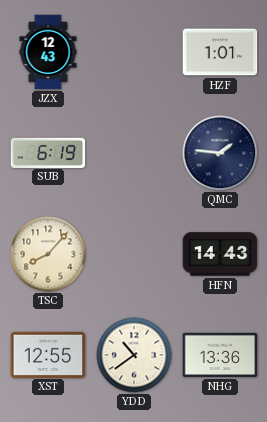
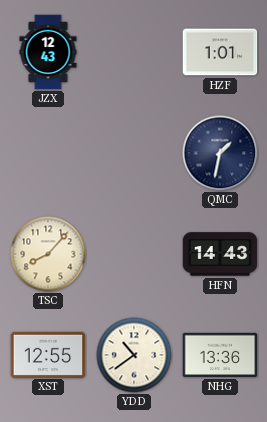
SUB: 6:19 -> none
QMC: 1:46 -> 1:32
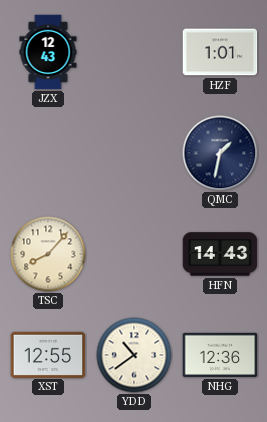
NHG: 13:36 -> 12:36
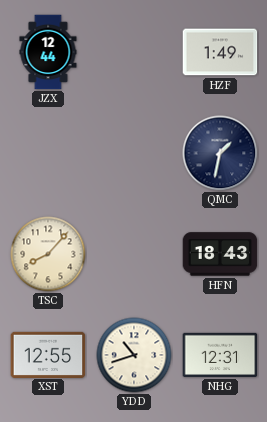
JZX: 12:43 -> 12:44
HZF: 1:01 -> 1:49
HFN: 14:43 -> 18:43
YDD: 10:39 -> 10:42
NHG: 12:36 -> 12:31
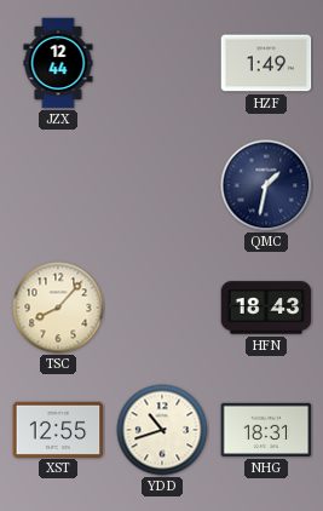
NHG: 12:31 -> 18:31
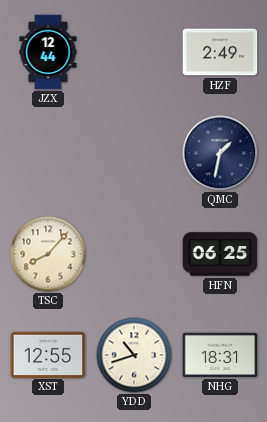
HZF: 1:49 -> 2:49
HFN: 18:43 -> 06:25
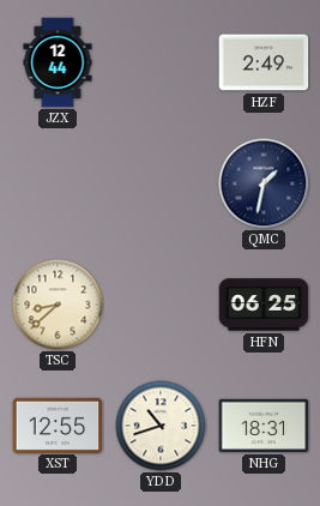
TSC: 8:07 -> 8:38
